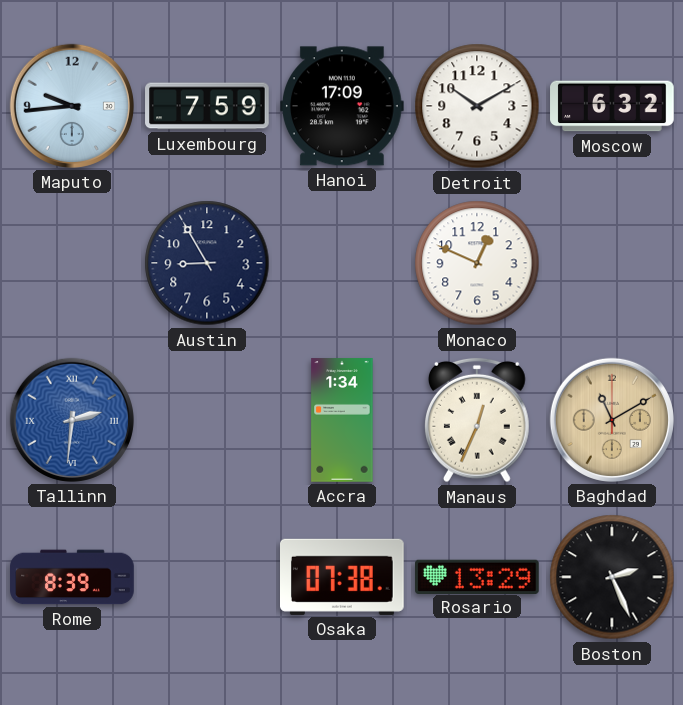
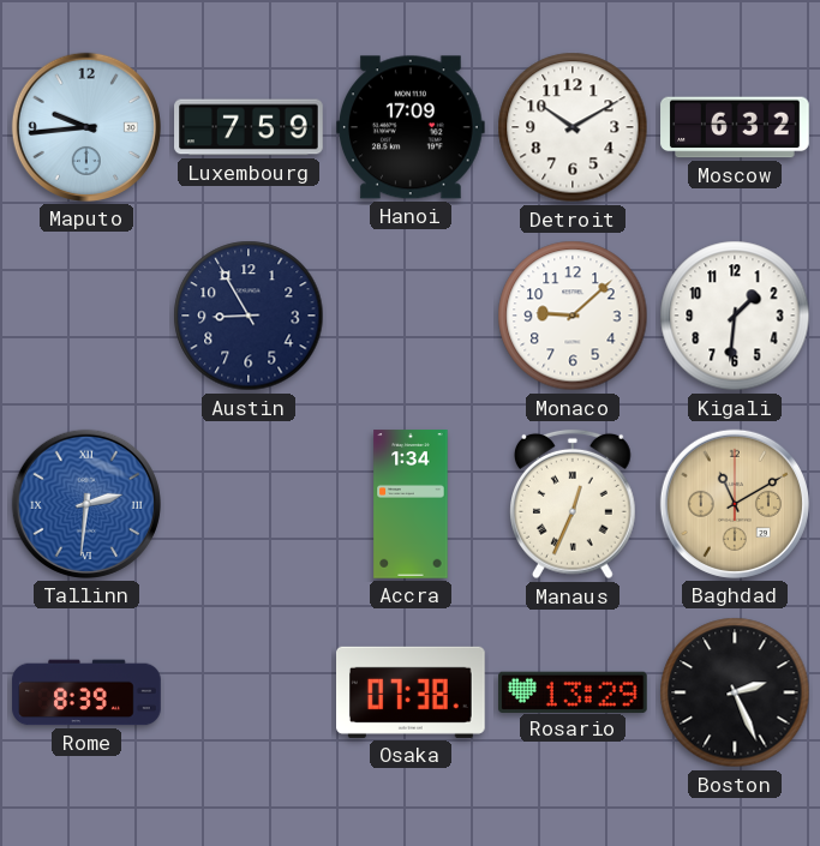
Monaco: 12:49 -> 9:08
Kigali: none -> 1:31
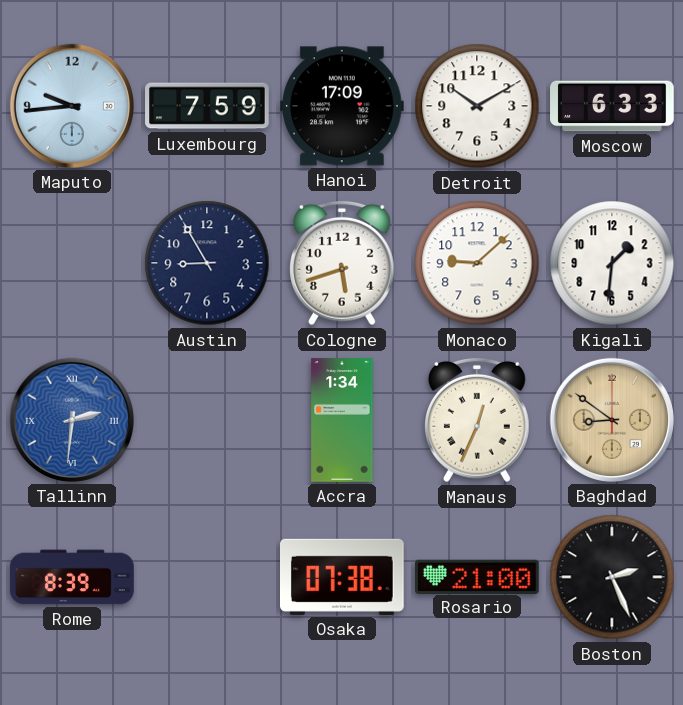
Moscow: 6:32 -> 6:33
Cologne: none -> 5:42
Baghdad: 11:10 -> 8:51
Rosario: 13:29 -> 21:00
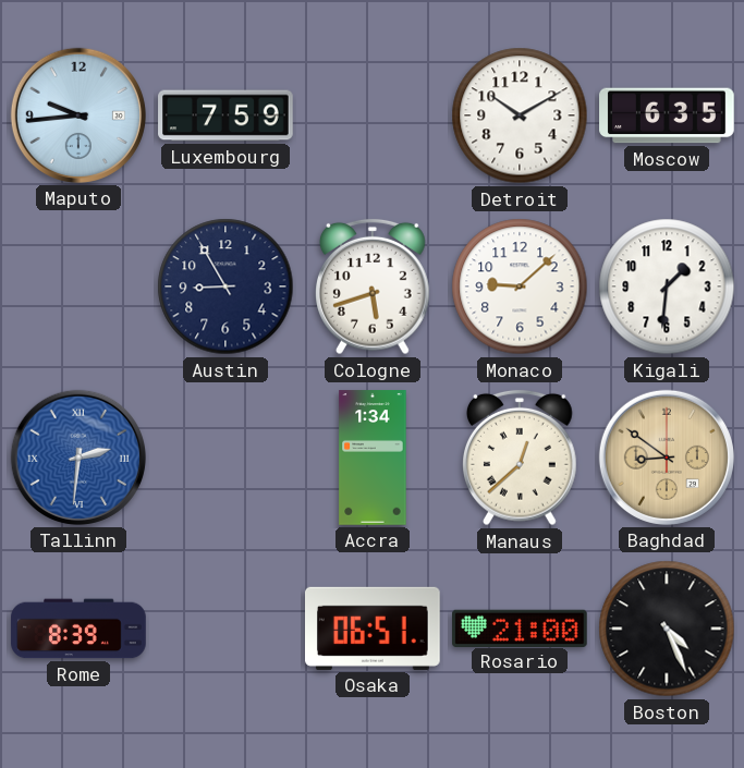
Hanoi: 17:09 -> none
Moscow: 6:33 -> 6:35
Manaus: 12:34 -> 12:38
Osaka: 07:38 -> 06:51
Boston: 2:26 -> 4:26
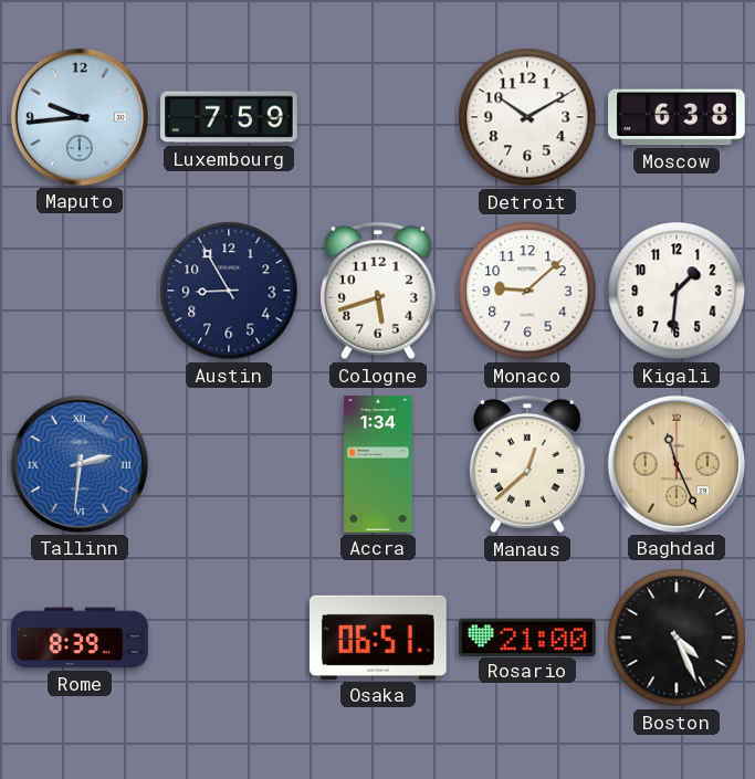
Moscow: 6:35 -> 6:38
Baghdad: 8:51 -> 11:26
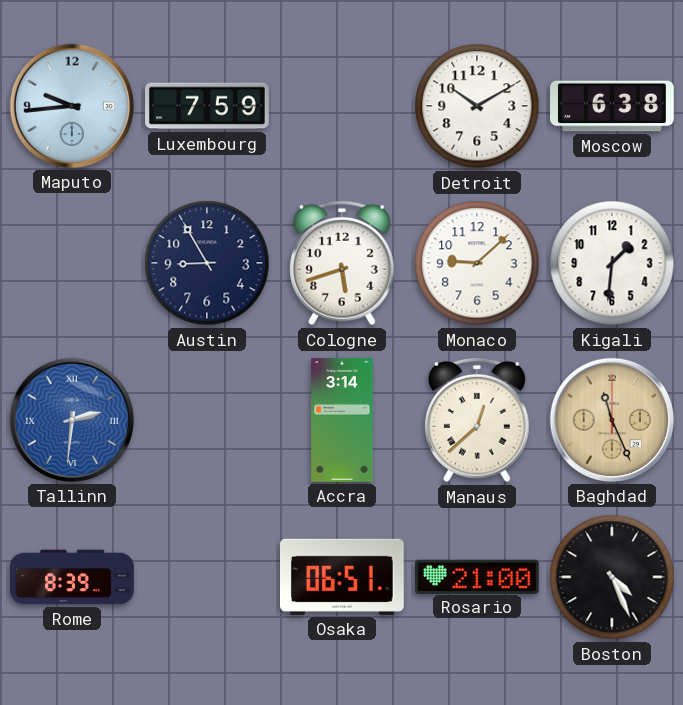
Accra: 1:34 -> 3:14
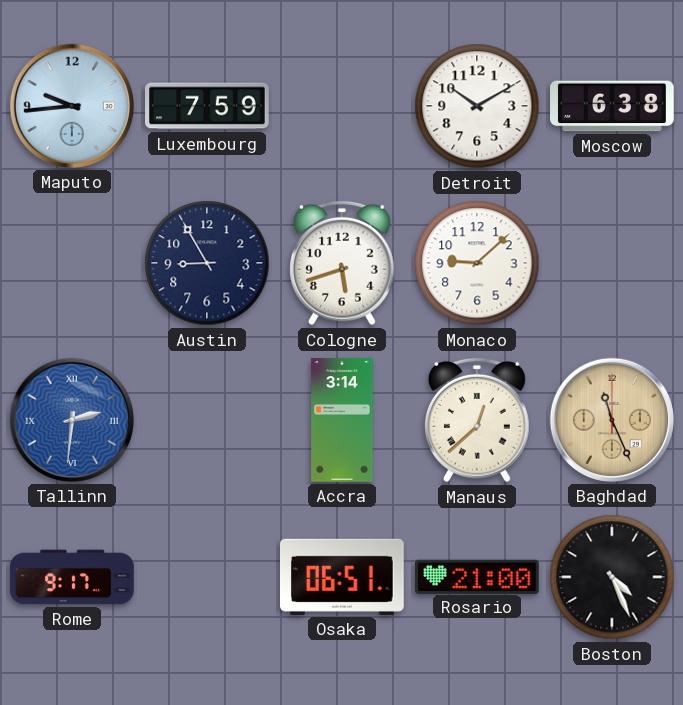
Kigali: 1:31 -> none
Rome: 8:39 -> 9:17
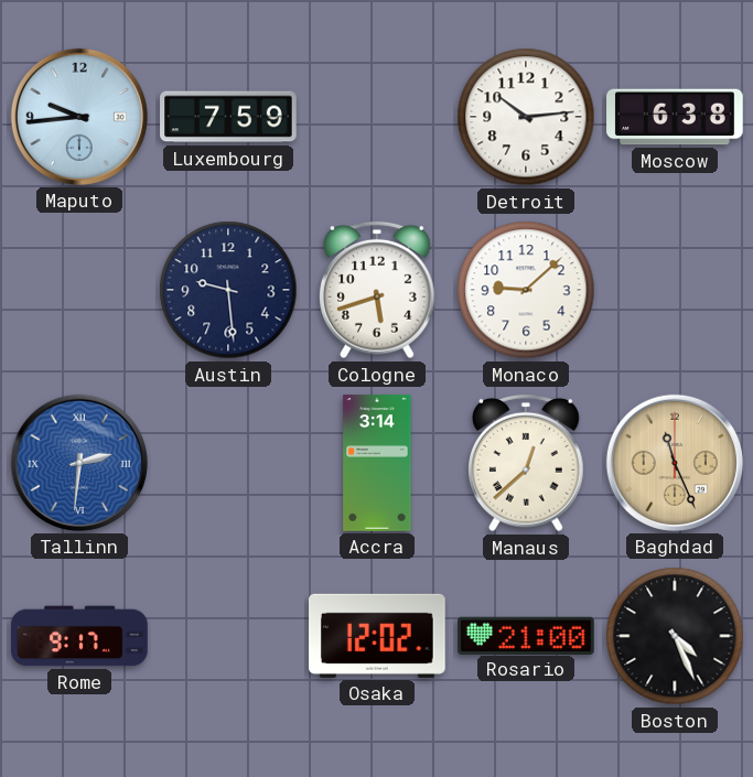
Detroit: 10:10 -> 10:14
Austin: 8:55 -> 9:29
Osaka: 06:51 -> 12:02
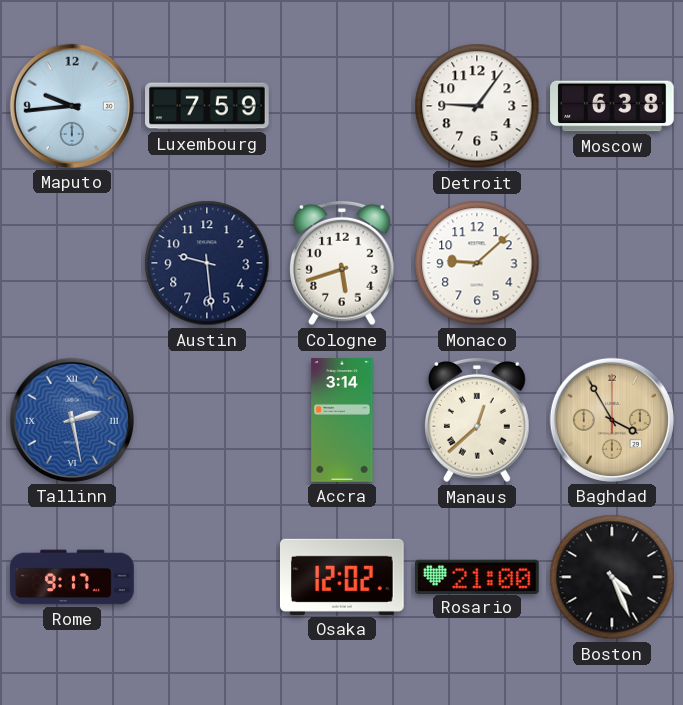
Detroit: 10:14 -> 9:06
Tallinn: 2:31 -> 2:28
Baghdad: 11:26 -> 3:55
